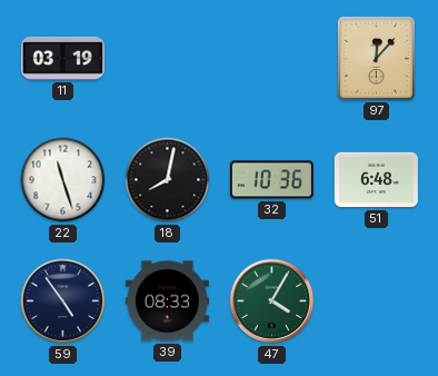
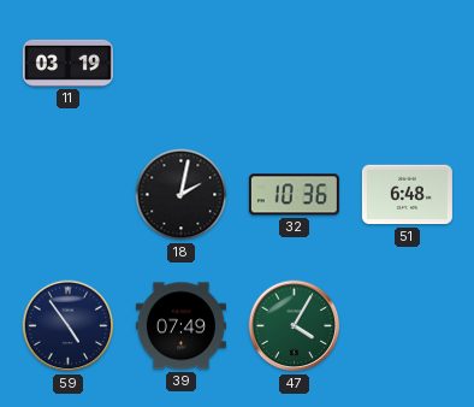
97: 12:07 -> none
22: 11:27 -> none
18: 8:02 -> 2:02
39: 08:33 -> 07:49
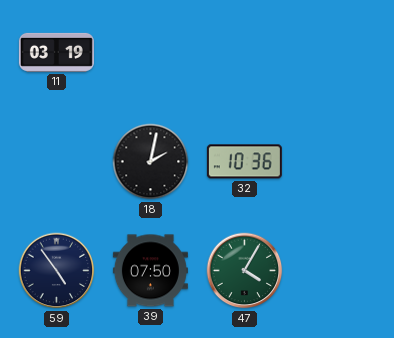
51: 6:48 -> none
39: 07:49 -> 07:50
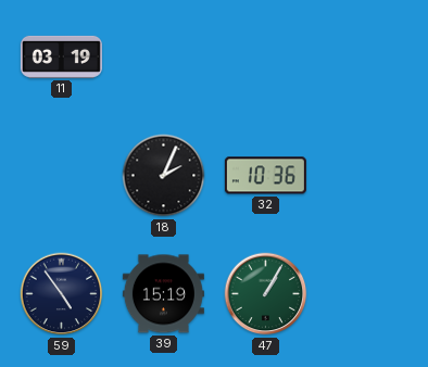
18: 2:02 -> 2:04
39: 07:50 -> 15:19
47: 4:05 -> 1:05
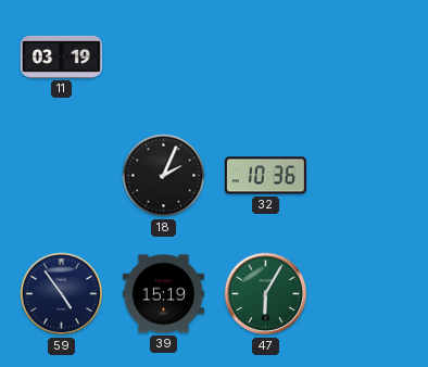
47: 1:05 -> 6:05
